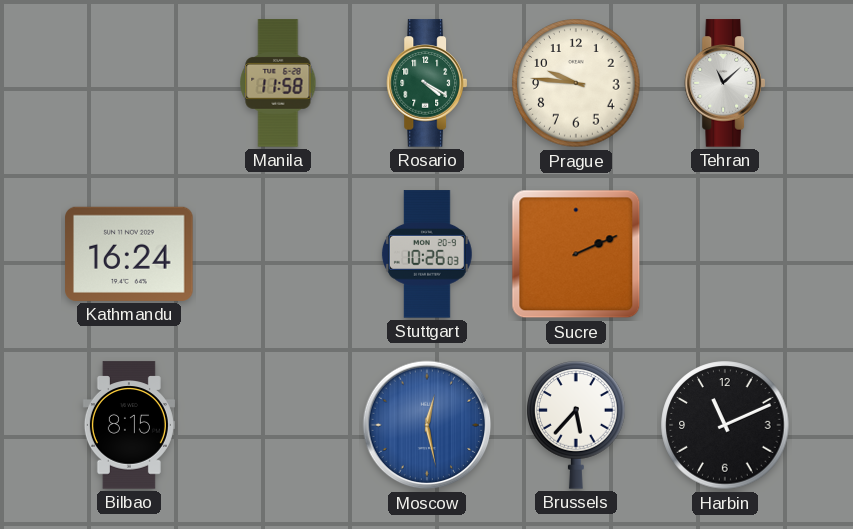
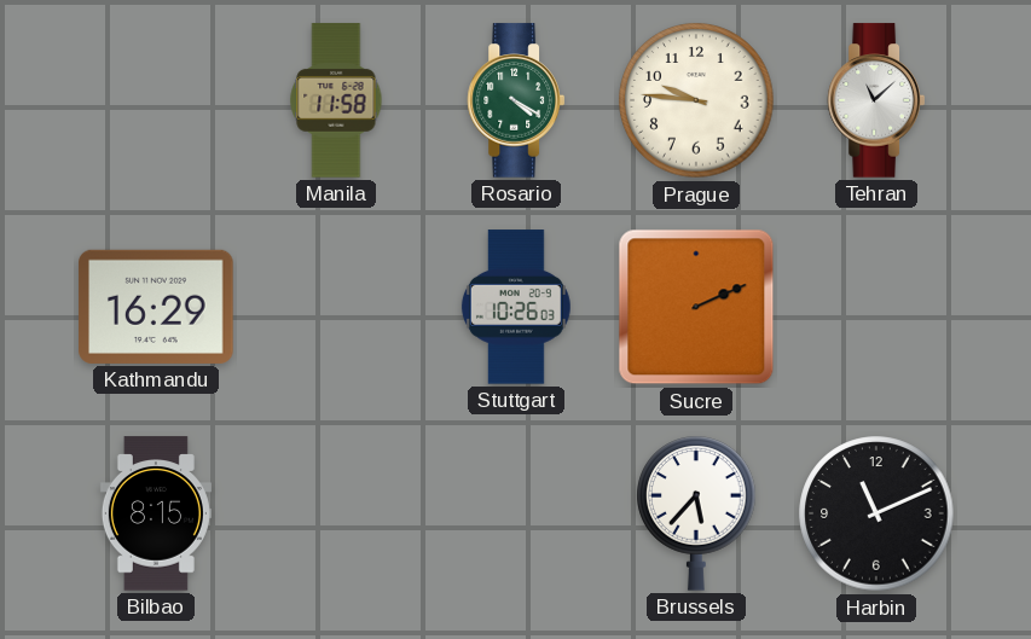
Kathmandu: 16:24 -> 16:29
Moscow: 12:28 -> none
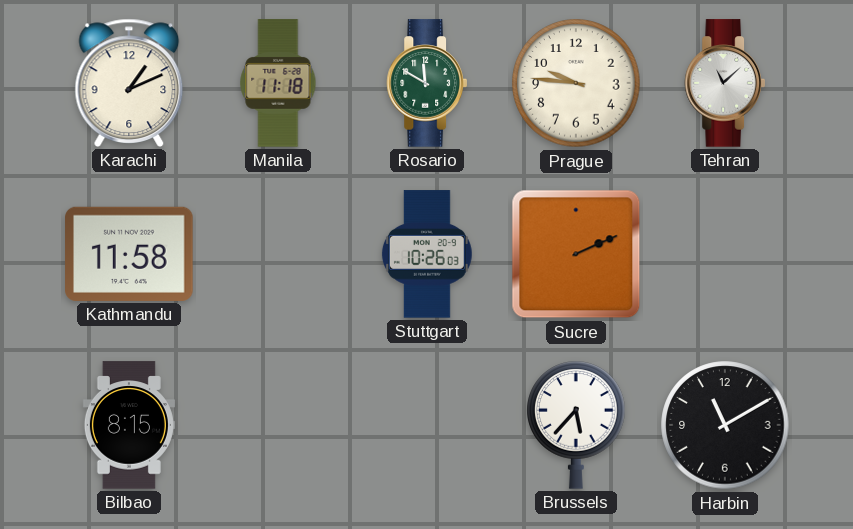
Karachi: none -> 1:11
Manila: 11:58 -> 11:18
Rosario: 4:20 -> 11:50
Kathmandu: 16:29 -> 11:58
Harbin: 11:11 -> 11:10
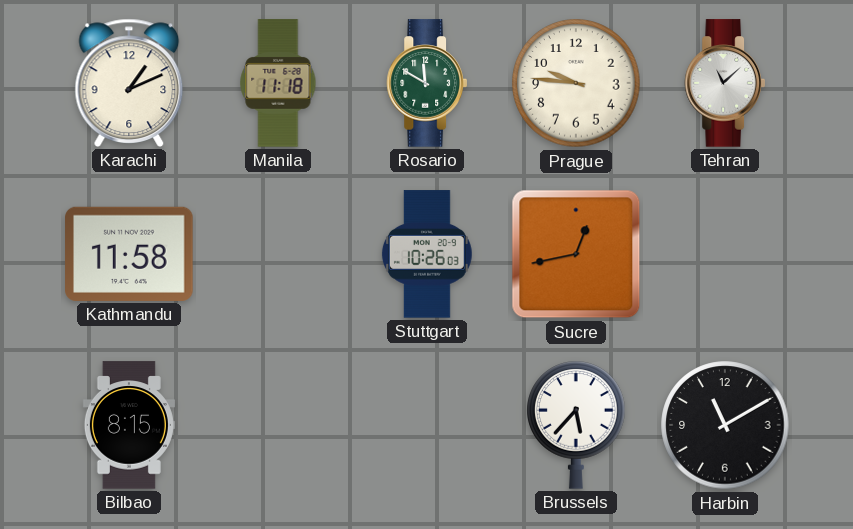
Sucre: 2:11 -> 12:43
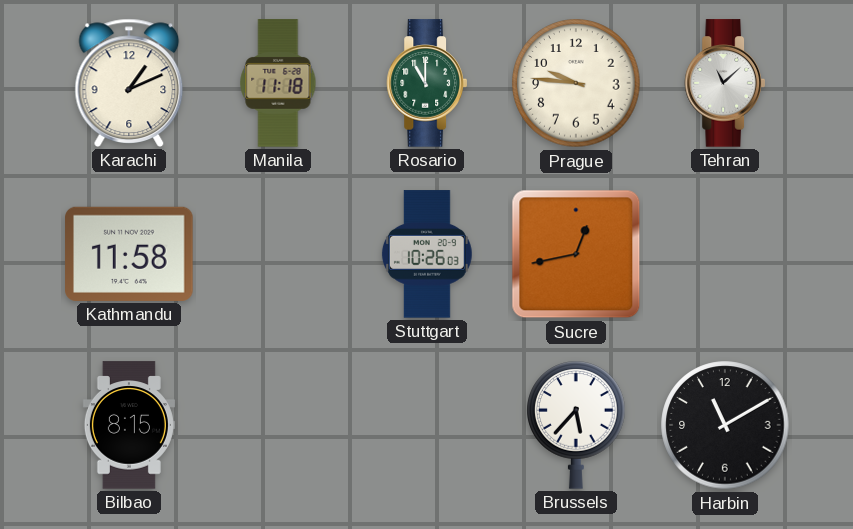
Rosario: 11:50 -> 11:00
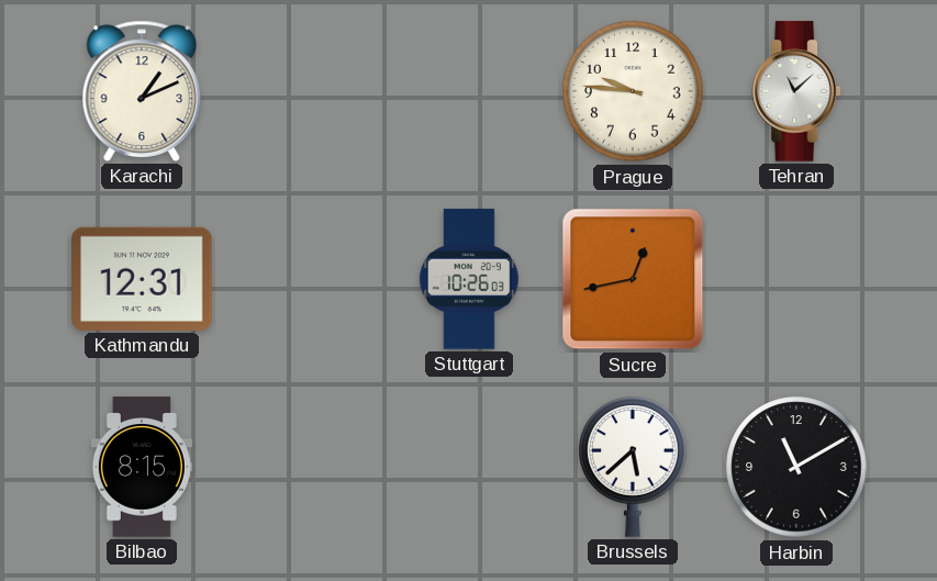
Manila: 11:18 -> none
Rosario: 11:00 -> none
Kathmandu: 11:58 -> 12:31
Brussels: 5:37 -> 5:38
